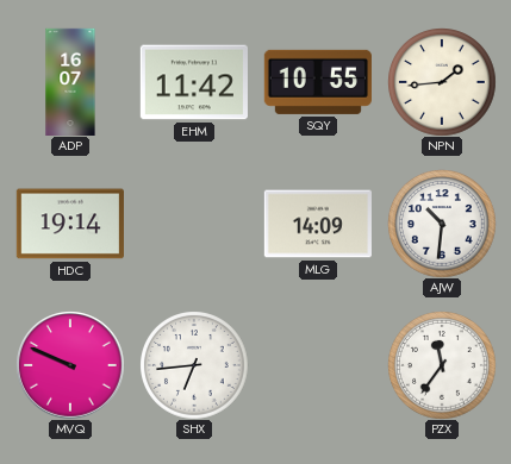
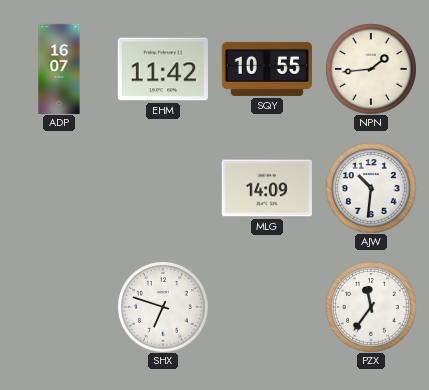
HDC: 19:14 -> none
MVQ: 9:49 -> none
SHX: 6:44 -> 6:48
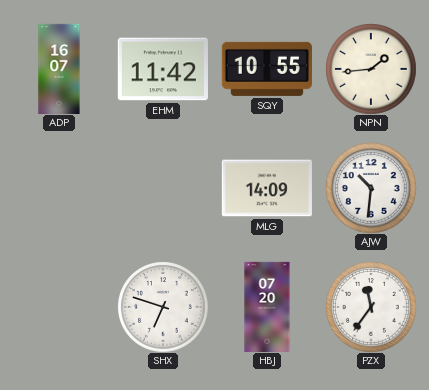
HBJ: none -> 07:20
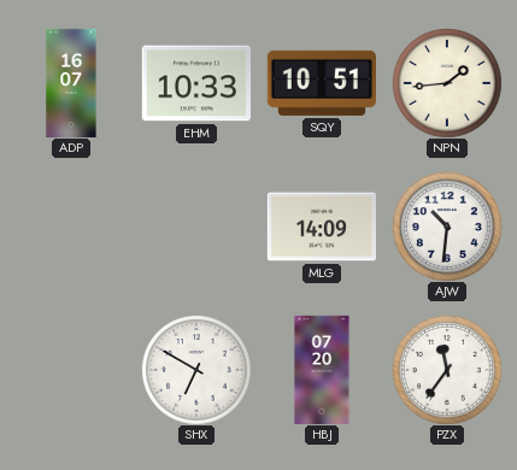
EHM: 11:42 -> 10:33
SQY: 10:55 -> 10:51
SHX: 6:48 -> 6:50
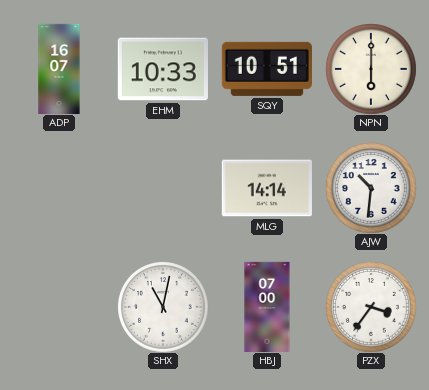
NPN: 1:44 -> 6:00
MLG: 14:09 -> 14:14
SHX: 6:50 -> 11:02
HBJ: 07:20 -> 07:00
PZX: 11:36 -> 3:36
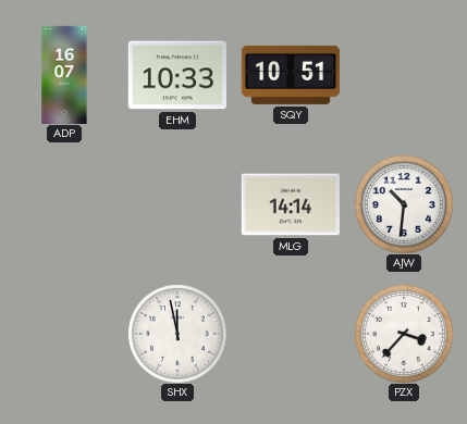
NPN: 6:00 -> none
SHX: 11:02 -> 11:58
HBJ: 07:00 -> none
PZX: 3:36 -> 3:37
